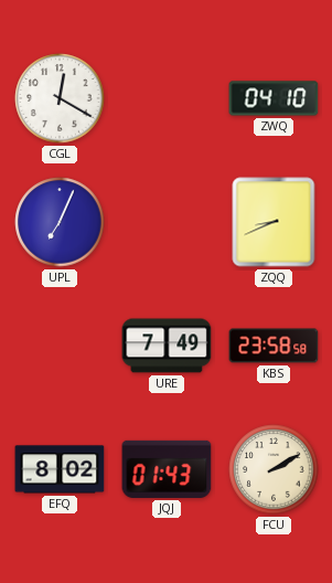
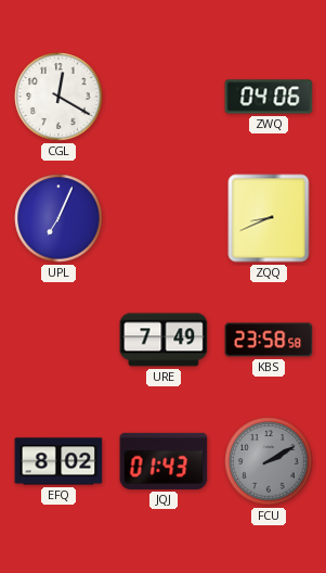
ZWQ: 04:10 -> 04:06
FCU dial: cream -> grey
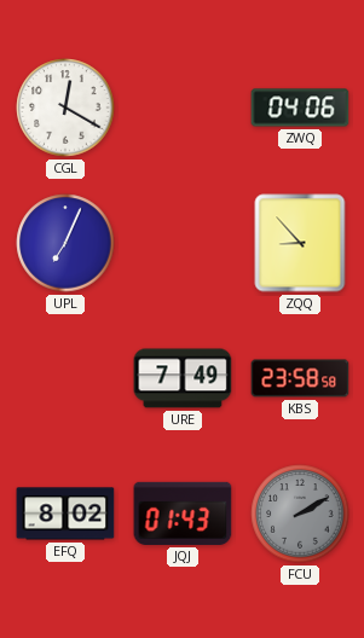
ZQQ: 8:41 -> 8:53
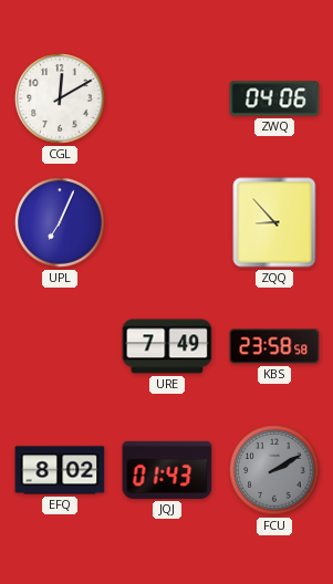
CGL: 12:20 -> 12:10
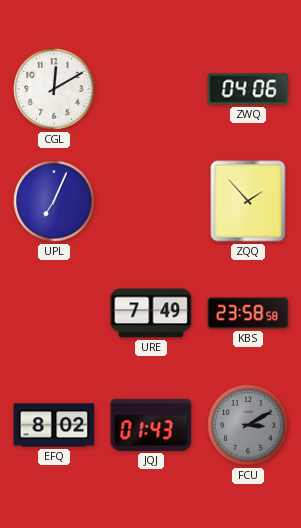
ZQQ: 8:53 -> 1:53
FCU: 2:10 -> 3:10
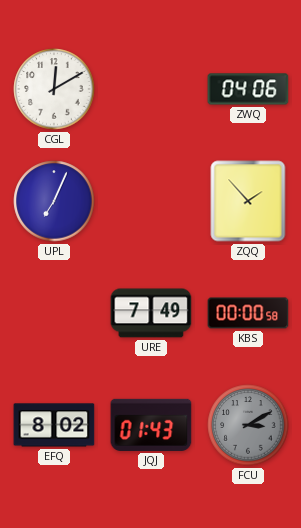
KBS: 23:58 -> 00:00
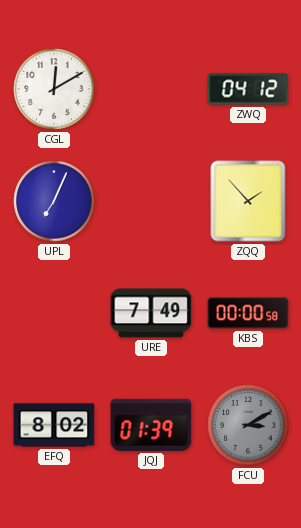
ZWQ: 04:06 -> 04:12
JQJ: 01:43 -> 01:39
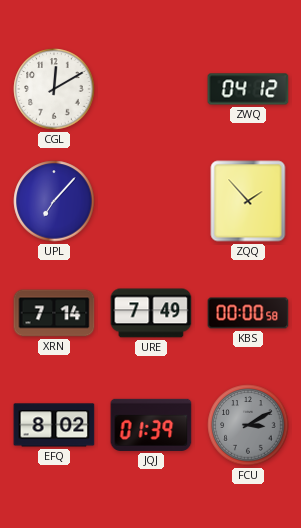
UPL: 7:04 -> 7:07
XRN: none -> 7:14
